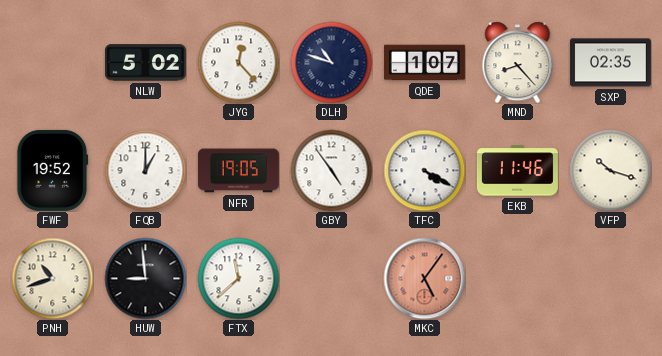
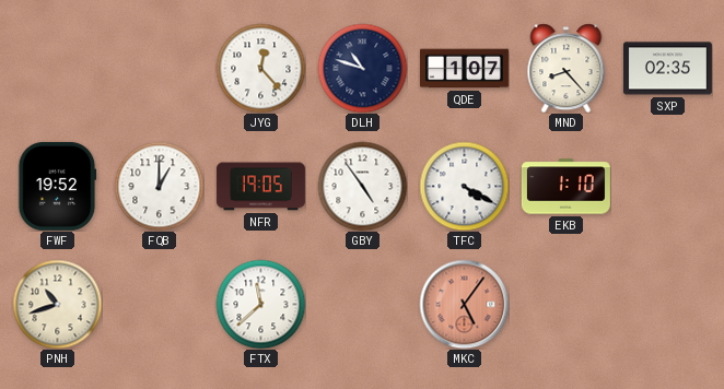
NLW: 5:02 -> none
EKB: 11:46 -> 1:10
VFP: 10:18 -> none
HUW: 8:59 -> none
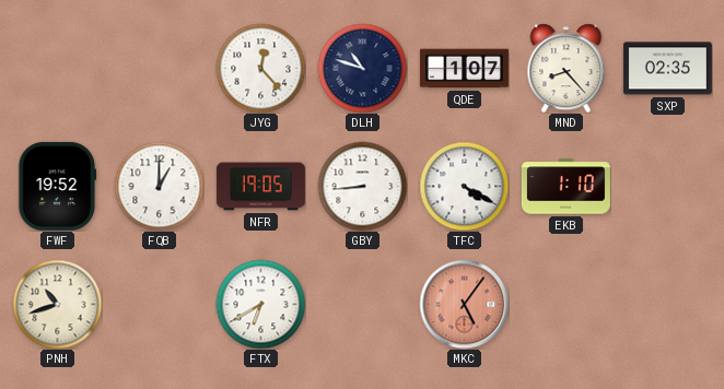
GBY: 4:54 -> 8:44
FTX: 11:38 -> 6:40
